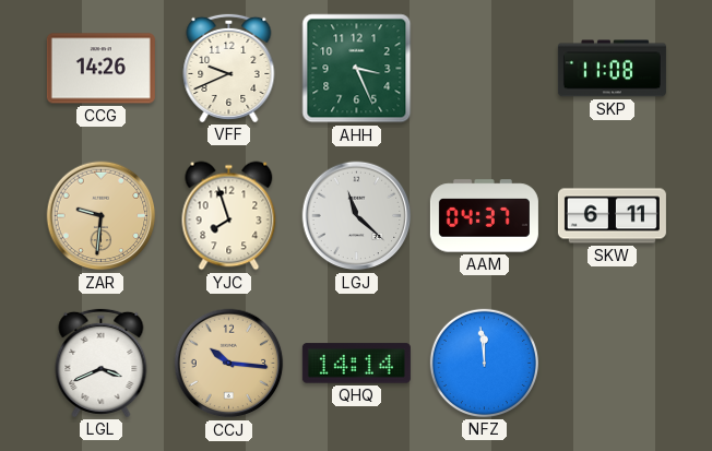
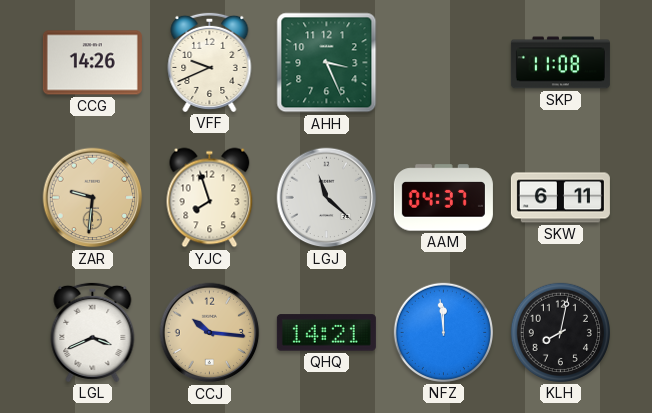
QHQ: 14:14 -> 14:21
KLH: none -> 8:02
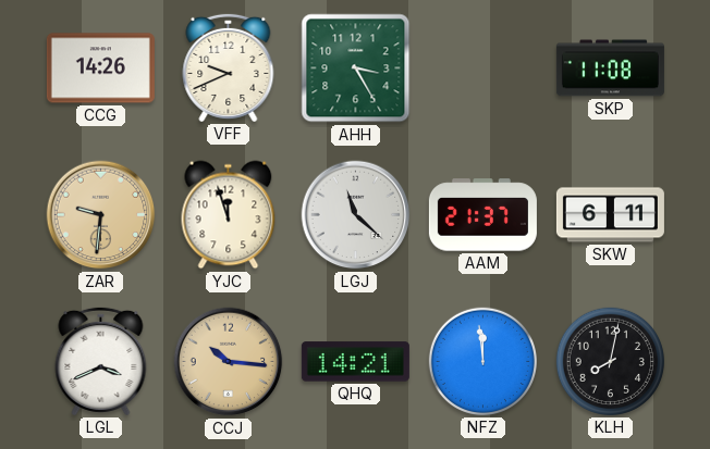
AHH: 3:26 -> 3:25
YJC: 7:57 -> 11:57
AAM: 04:37 -> 21:37
